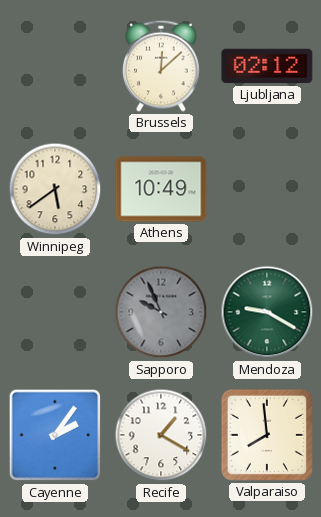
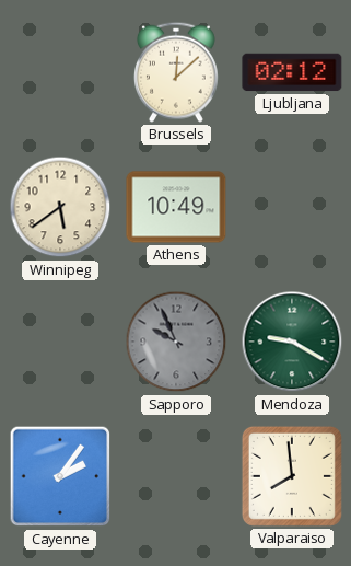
Recife: 1:20 -> none
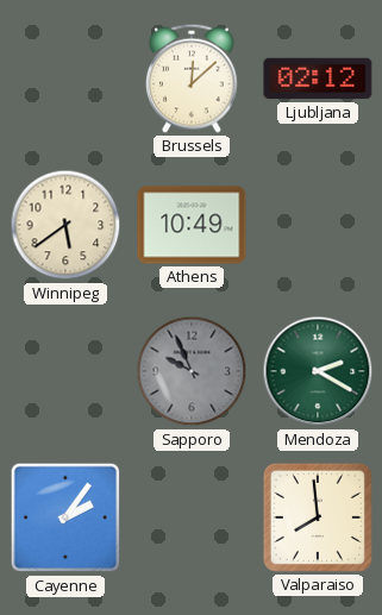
Mendoza: 9:20 -> 2:20
